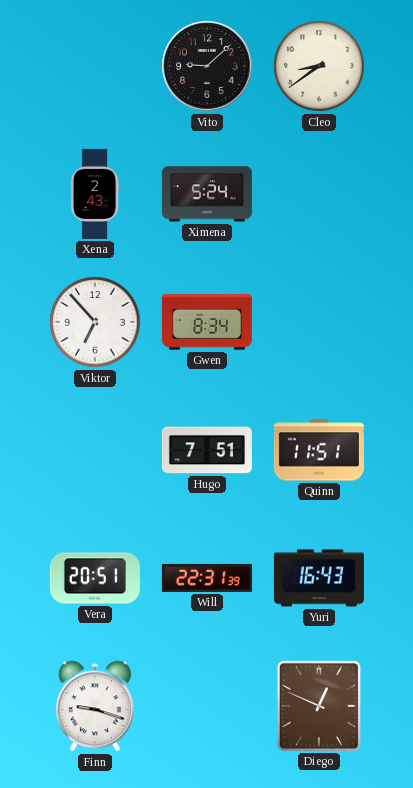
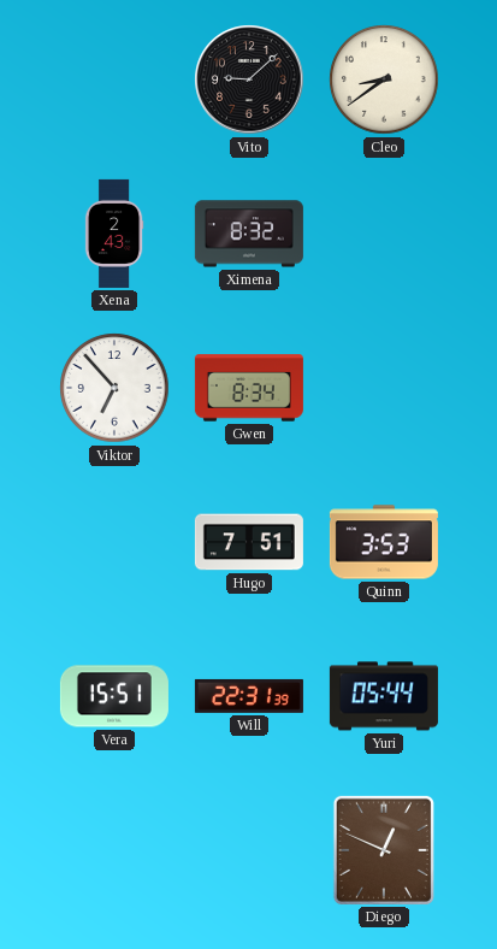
Ximena: 5:24 -> 8:32
Quinn: 11:51 -> 3:53
Vera: 20:51 -> 15:51
Yuri: 16:43 -> 05:44
Finn: 9:18 -> none
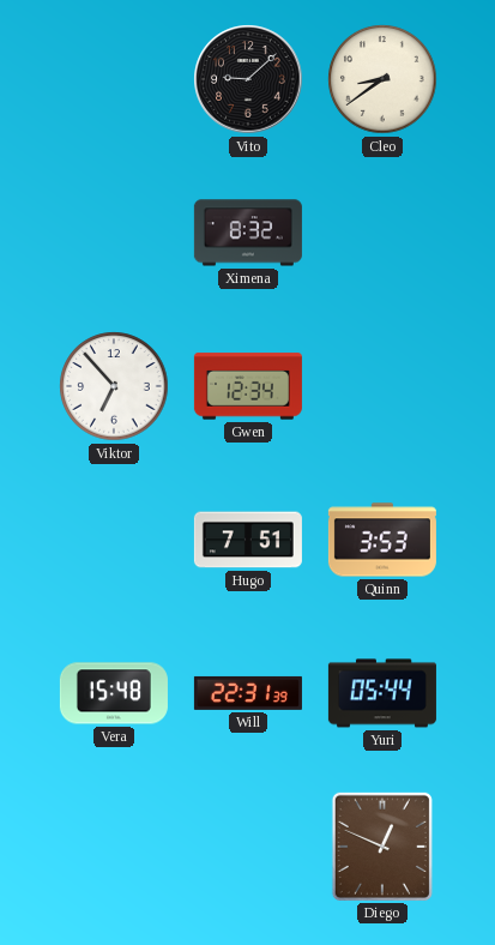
Xena: 2:43 -> none
Gwen: 8:34 -> 12:34
Vera: 15:51 -> 15:48
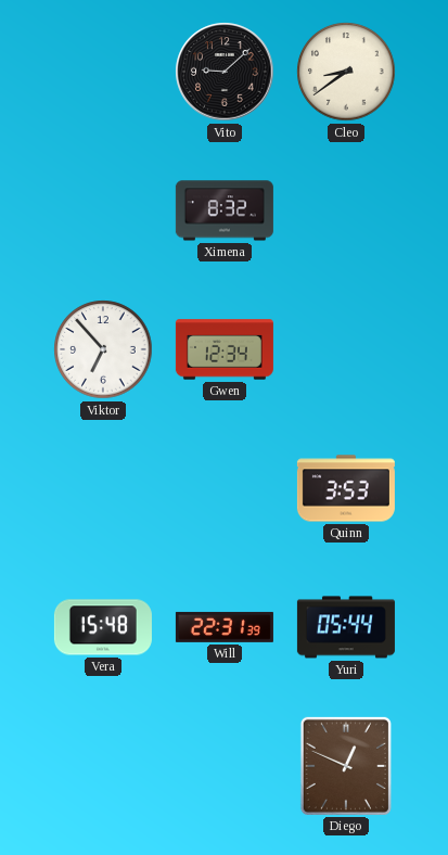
Hugo: 7:51 -> none
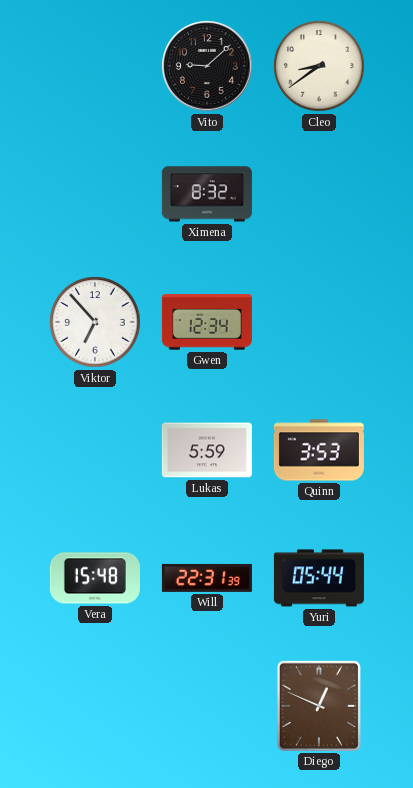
Lukas: none -> 5:59
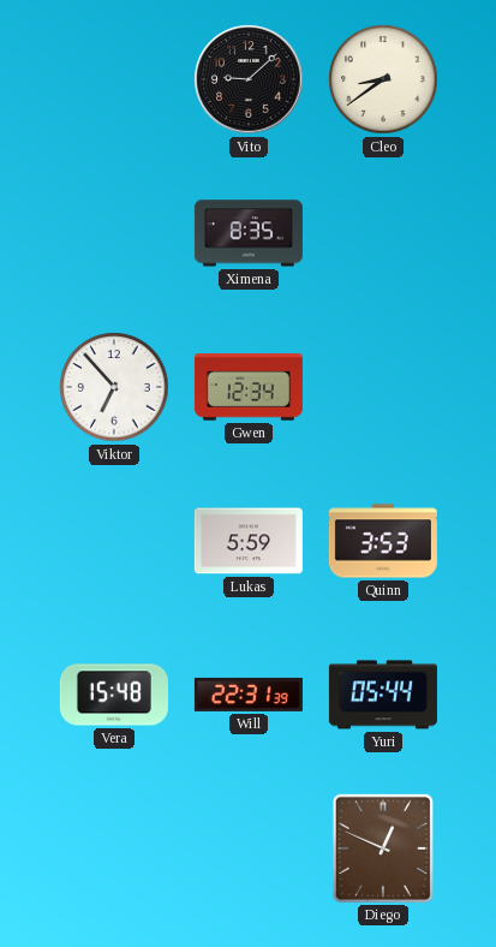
Ximena: 8:32 -> 8:35
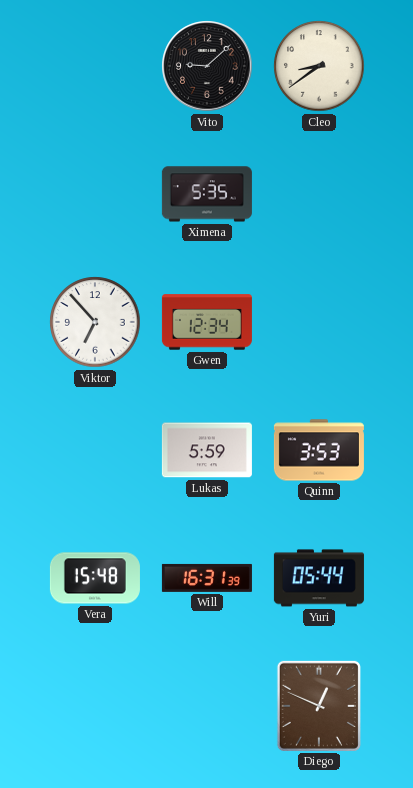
Ximena: 8:35 -> 5:35
Will: 22:31 -> 16:31
